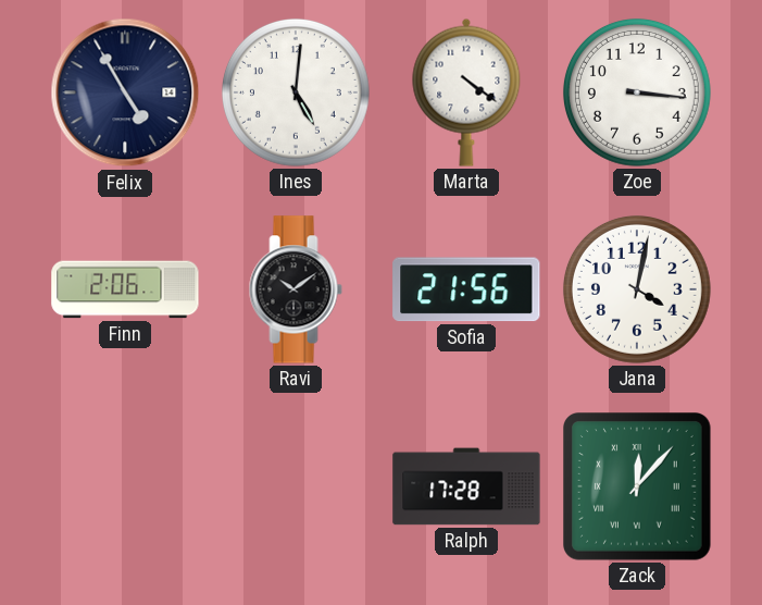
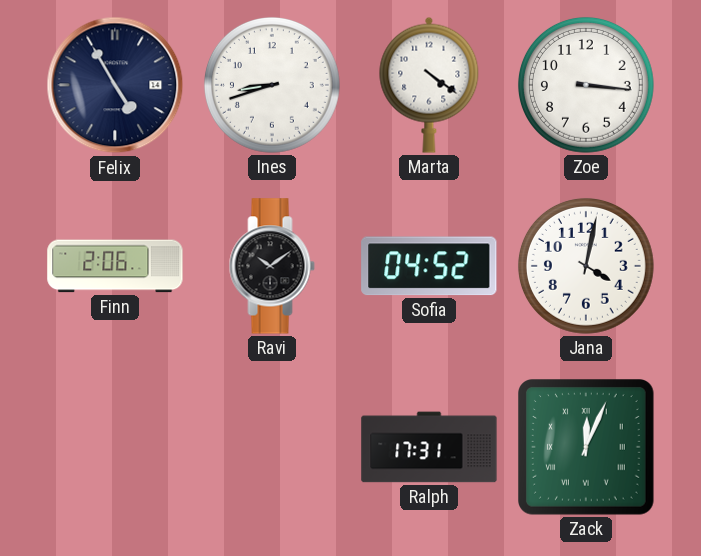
Ines: 5:01 -> 8:42
Sofia: 21:56 -> 04:52
Ralph: 17:28 -> 17:31
Zack: 12:07 -> 12:04
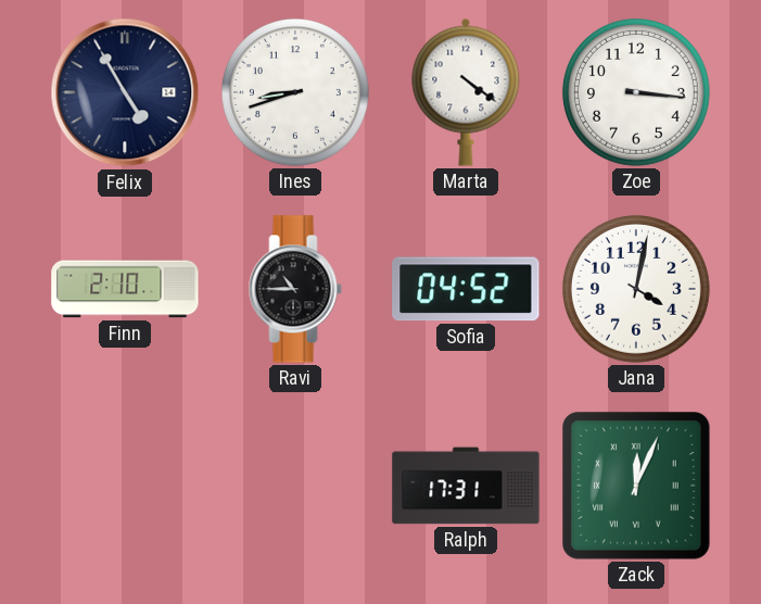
Finn: 2:06 -> 2:10
Ravi: 10:09 -> 10:45
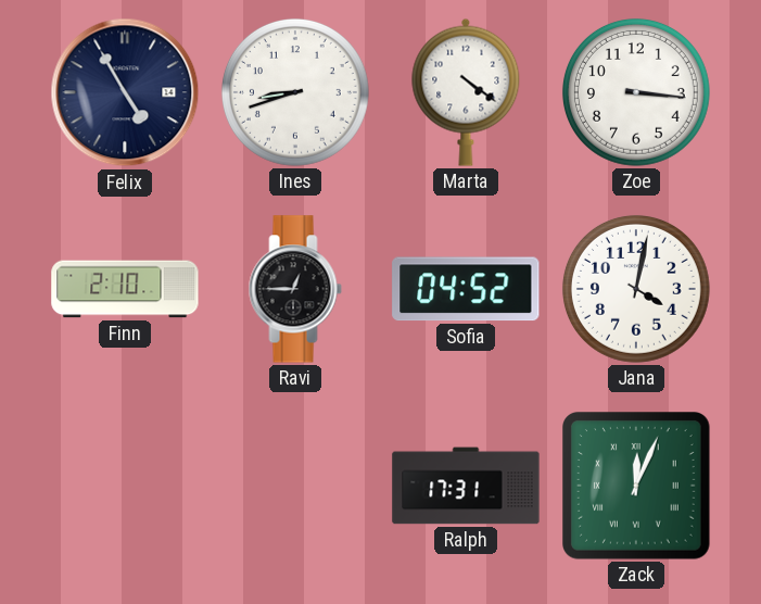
Ravi: 10:45 -> 12:45
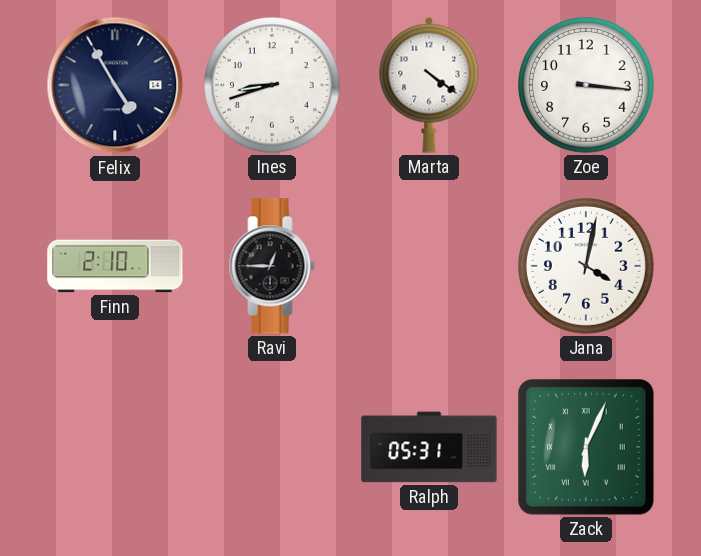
Sofia: 04:52 -> none
Ralph: 17:31 -> 05:31
Zack: 12:04 -> 6:04
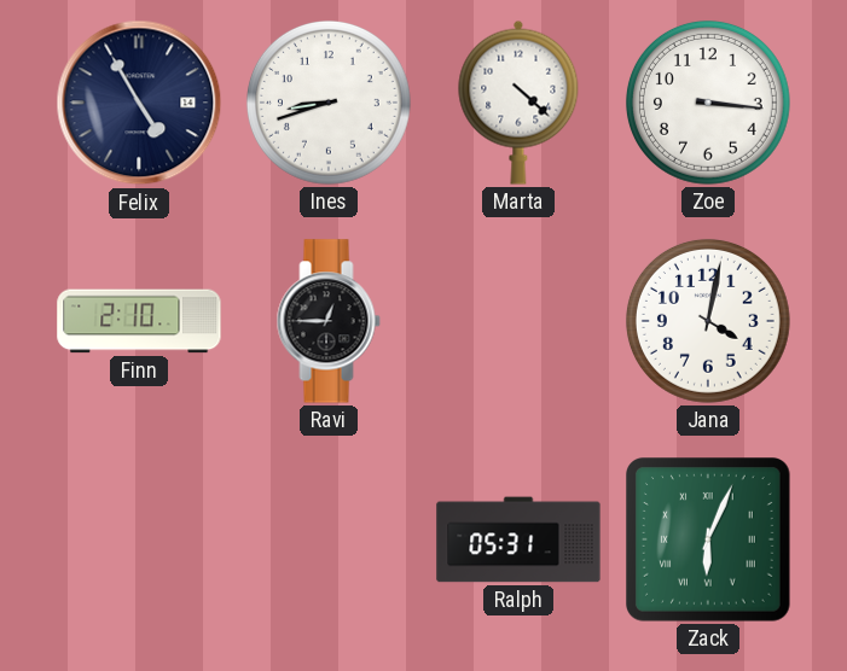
Marta: 4:21 -> 4:22
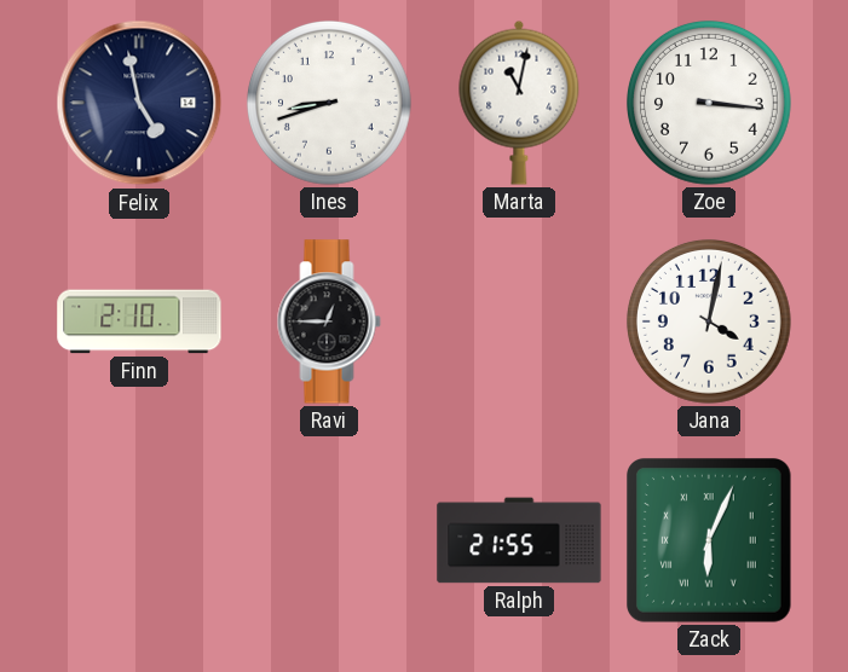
Felix: 4:55 -> 4:58
Marta: 4:22 -> 11:02
Ralph: 05:31 -> 21:55
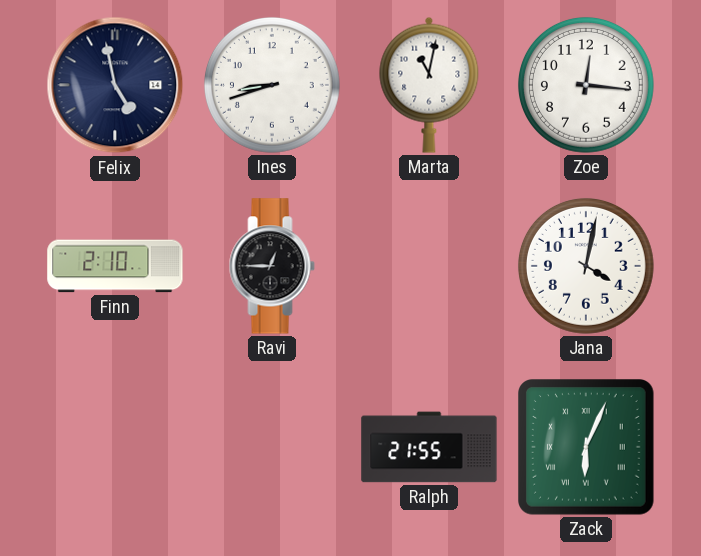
Zoe: 3:16 -> 12:16
